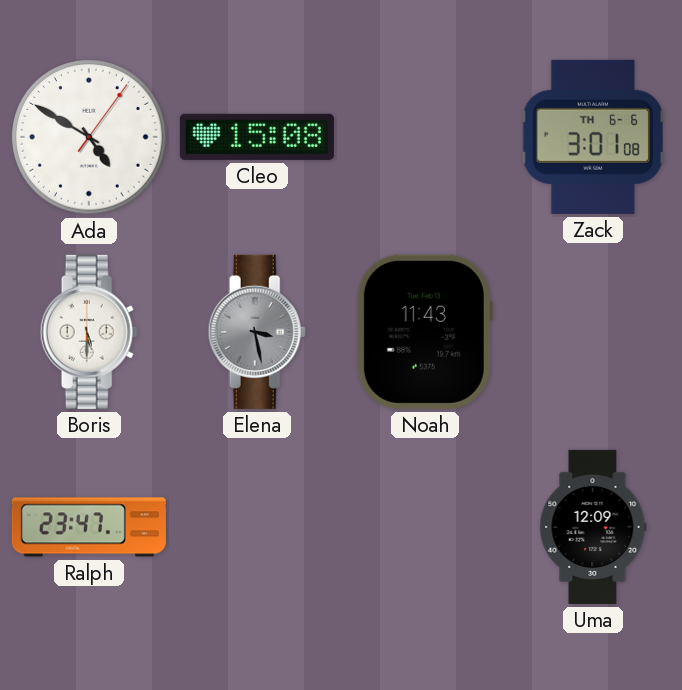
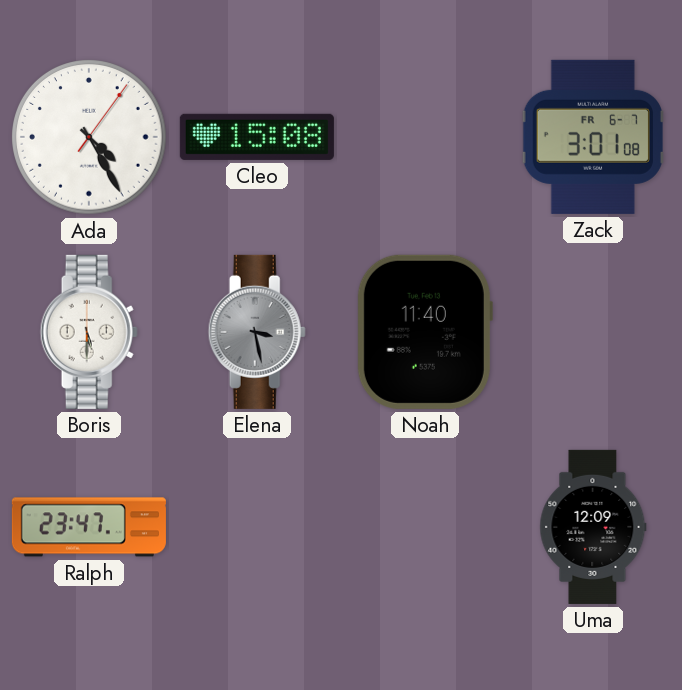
Ada: 4:50 -> 4:25
Zack date: TH 6-6 -> FR 6-7
Noah: 11:43 -> 11:40
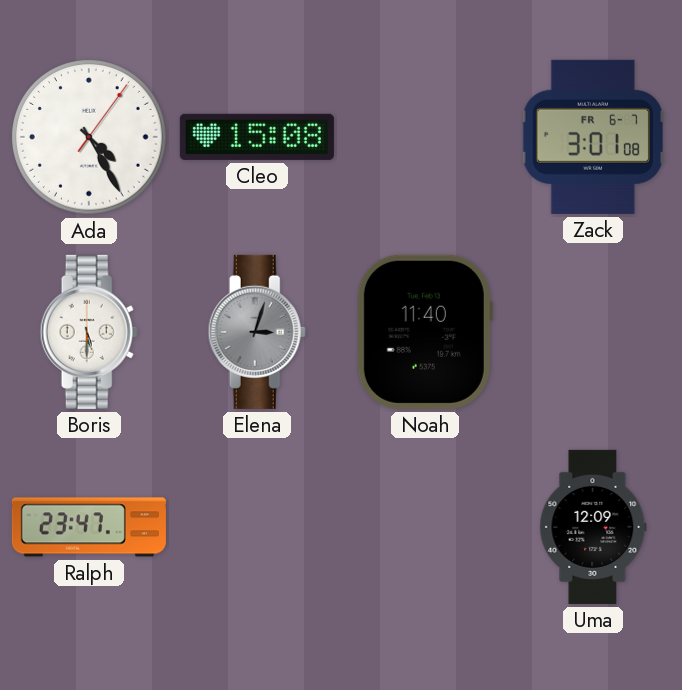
Elena: 3:28 -> 3:03
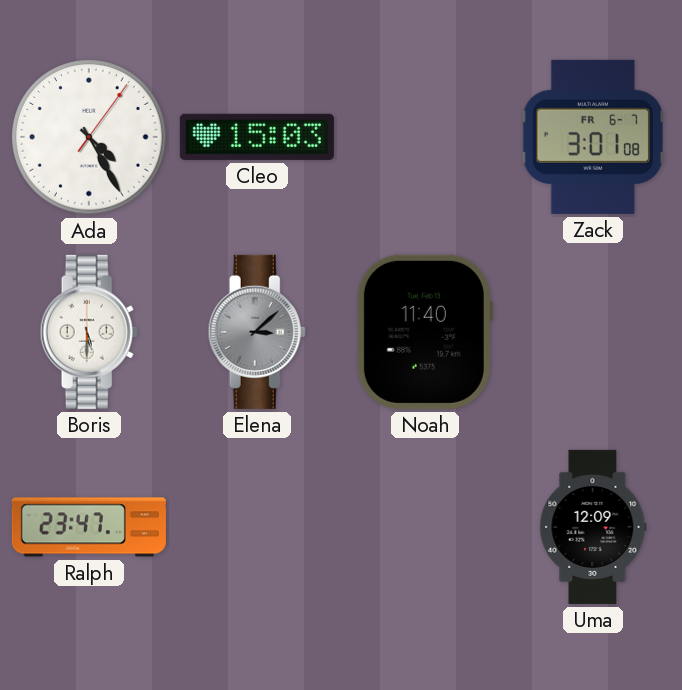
Cleo: 15:08 -> 15:03
Elena: 3:03 -> 3:08
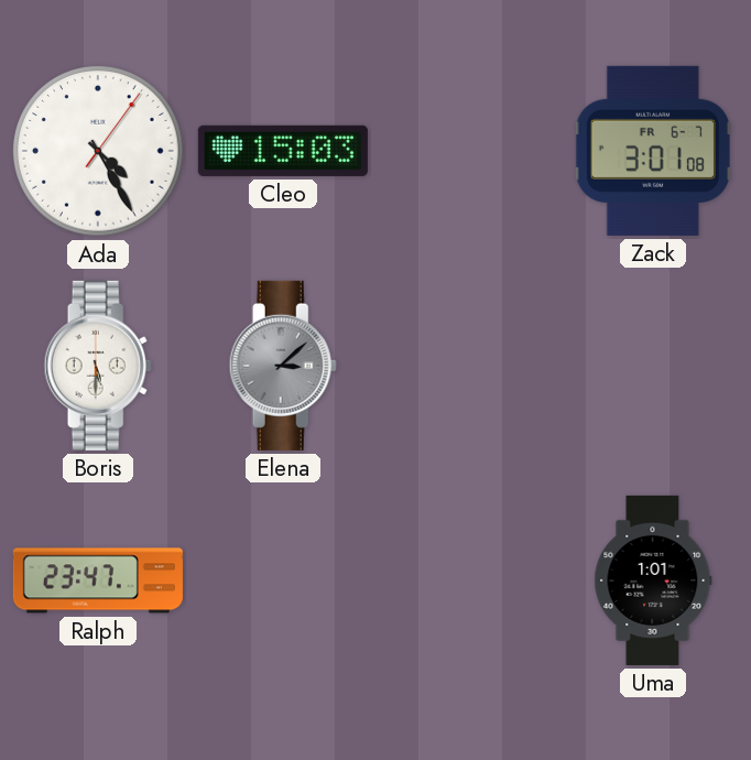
Noah: 11:40 -> none
Uma: 12:09 -> 1:01
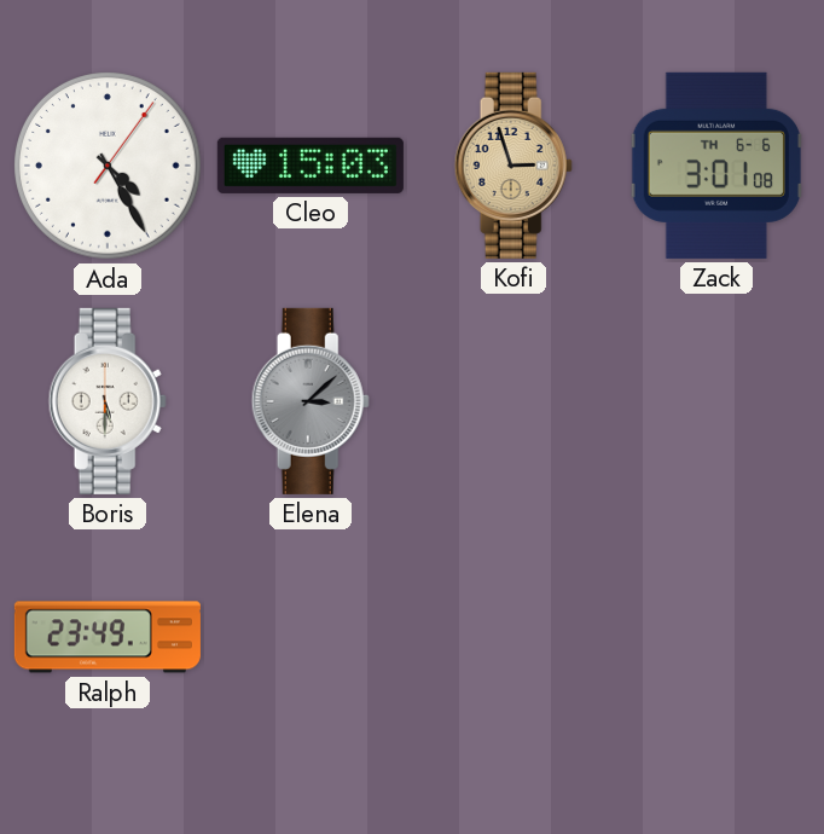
Kofi: none -> 2:57
Zack date: FR 6-7 -> TH 6-6
Ralph: 23:47 -> 23:49
Uma: 1:01 -> none
